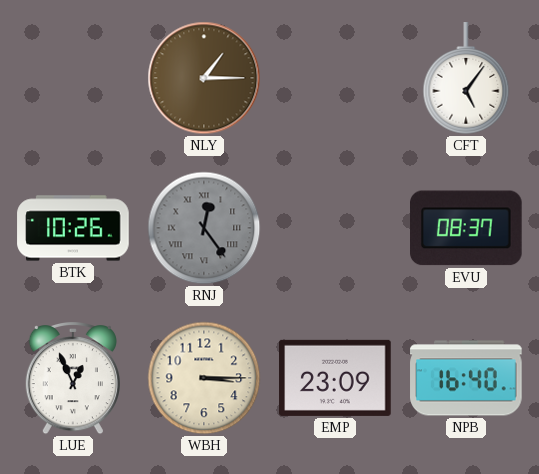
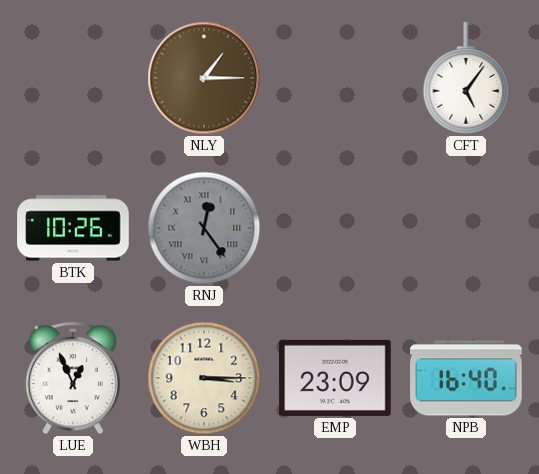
EVU: 08:37 -> none
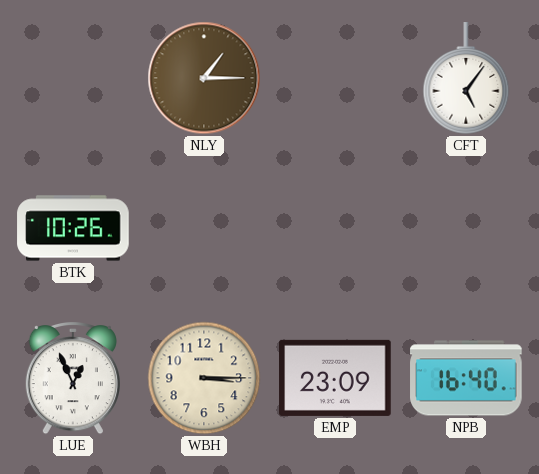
RNJ: 12:24 -> none
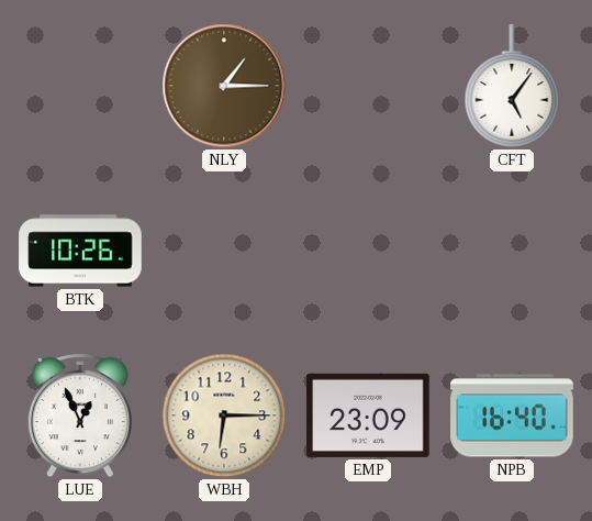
WBH: 3:15 -> 6:15
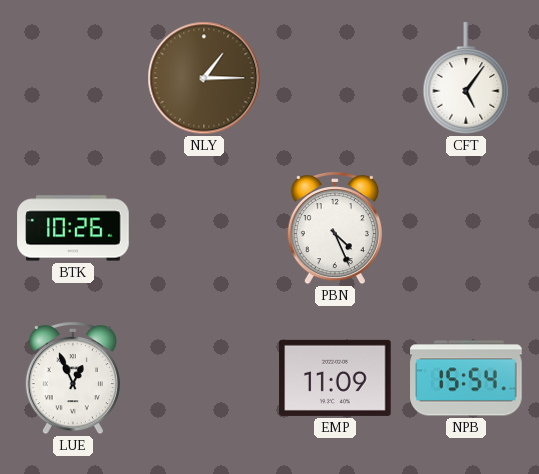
PBN: none -> 4:26
WBH: 6:15 -> none
EMP: 23:09 -> 11:09
NPB: 16:40 -> 15:54
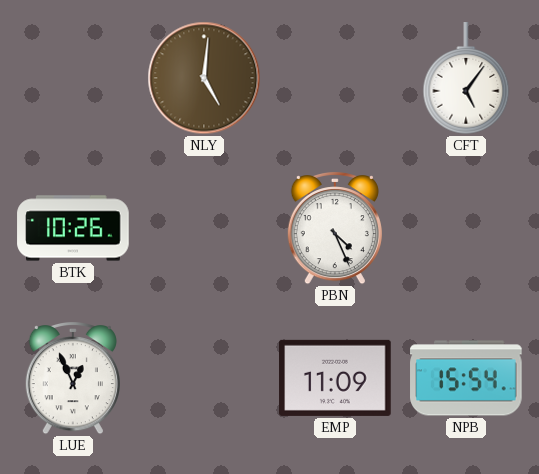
NLY: 1:15 -> 5:01
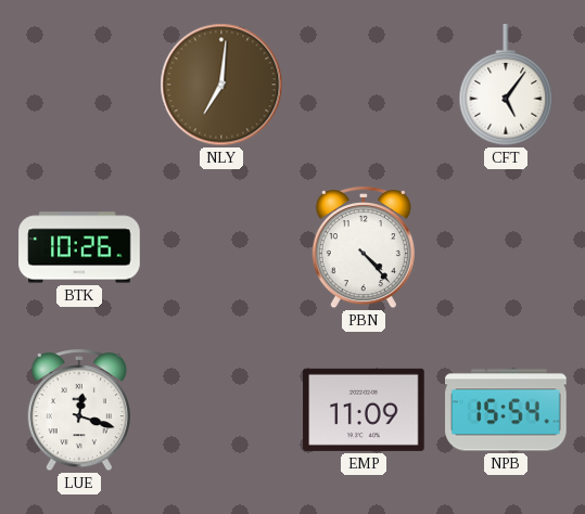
NLY: 5:01 -> 7:01
PBN: 4:26 -> 4:23
LUE: 12:56 -> 12:18
